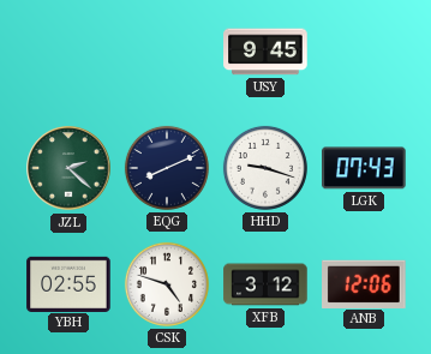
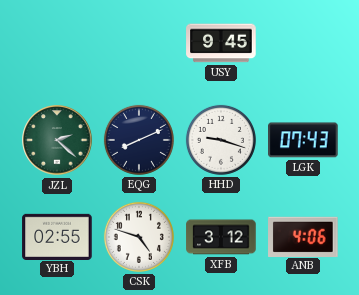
ANB: 12:06 -> 4:06
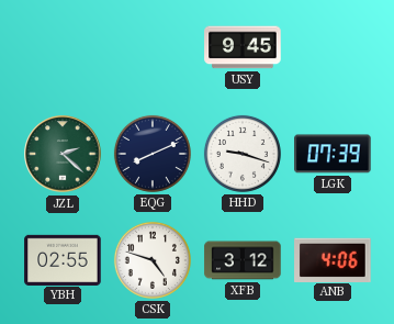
LGK: 07:43 -> 07:39
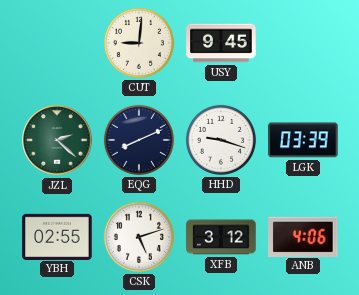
CUT: none -> 9:01
LGK: 07:39 -> 03:39
CSK: 4:48 -> 5:12
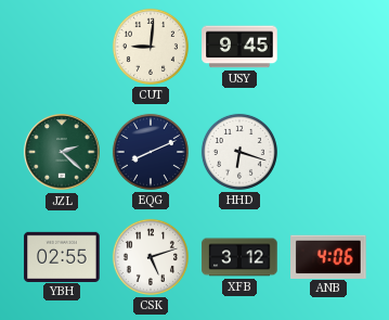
HHD: 9:18 -> 6:18
LGK: 03:39 -> none
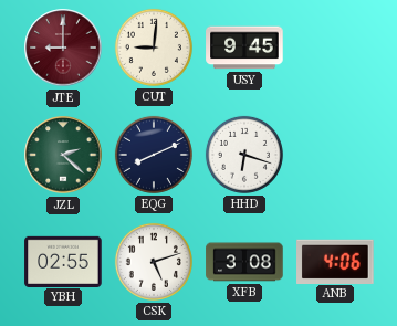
JTE: none -> 9:00
XFB: 3:12 -> 3:08
